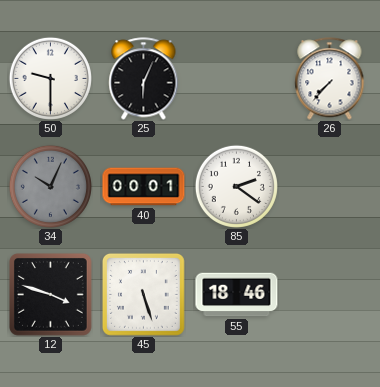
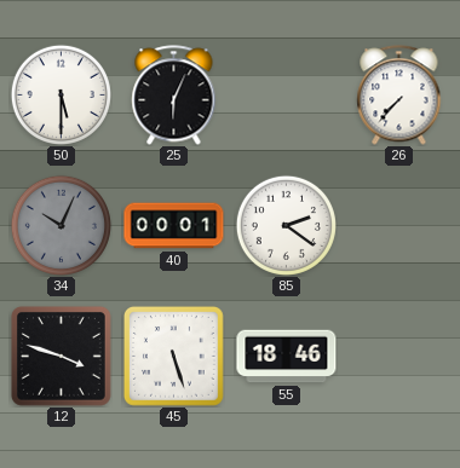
50: 9:30 -> 5:30
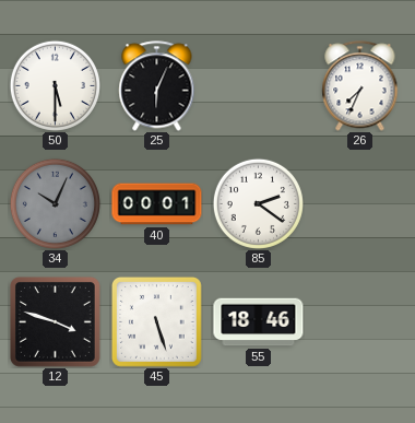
26: 7:37 -> 7:34
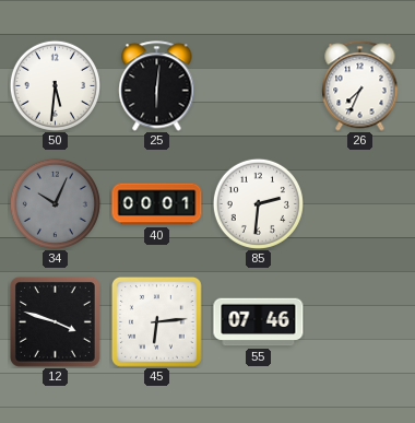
50: 5:30 -> 5:31
25: 6:04 -> 6:01
85: 2:21 -> 2:31
45: 5:27 -> 6:14
55: 18:46 -> 07:46
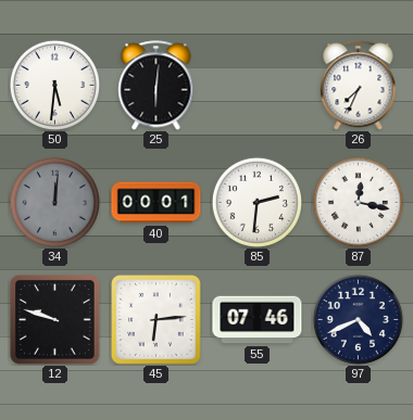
34: 10:04 -> 12:01
87: none -> 12:17
12: 3:48 -> 9:48
97: none -> 4:41
